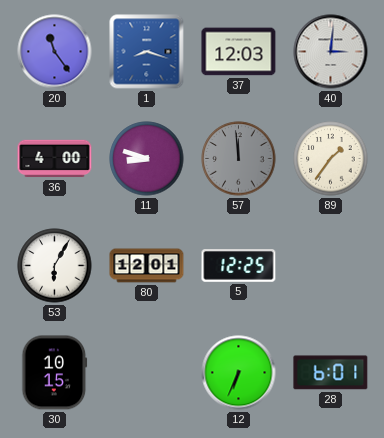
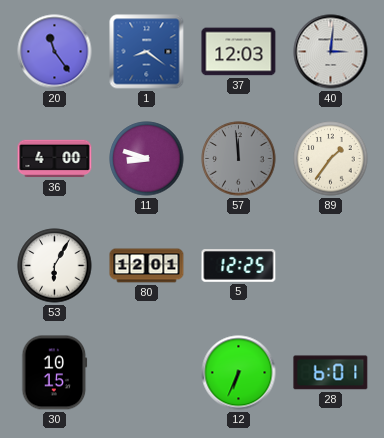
1: 8:18 -> 8:21
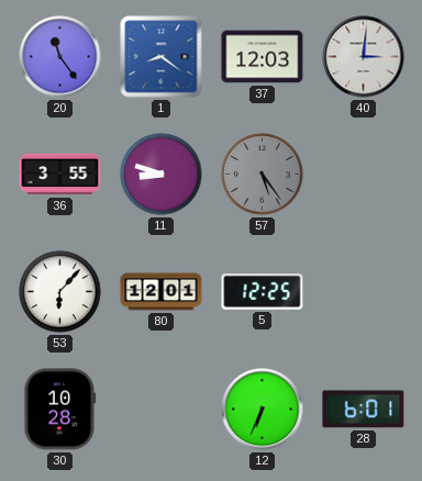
36: 4:00 -> 3:55
57: 11:59 -> 5:24
89: 1:36 -> none
53: 6:05 -> 6:07
30: 10:15 -> 10:28
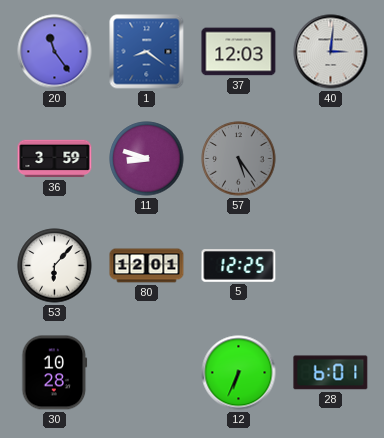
36: 3:55 -> 3:59
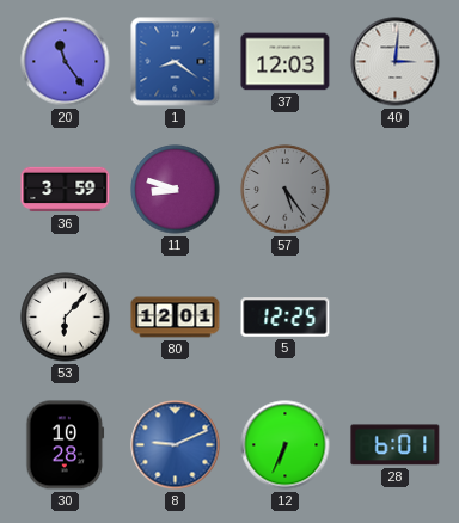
8: none -> 9:11
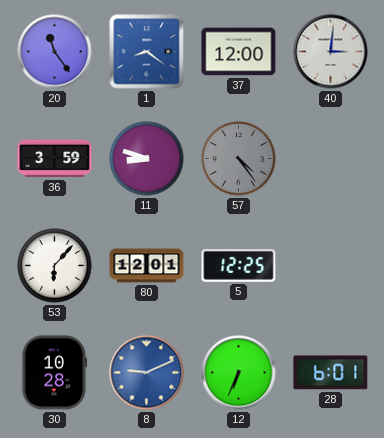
37: 12:03 -> 12:00
57: 5:24 -> 4:24
